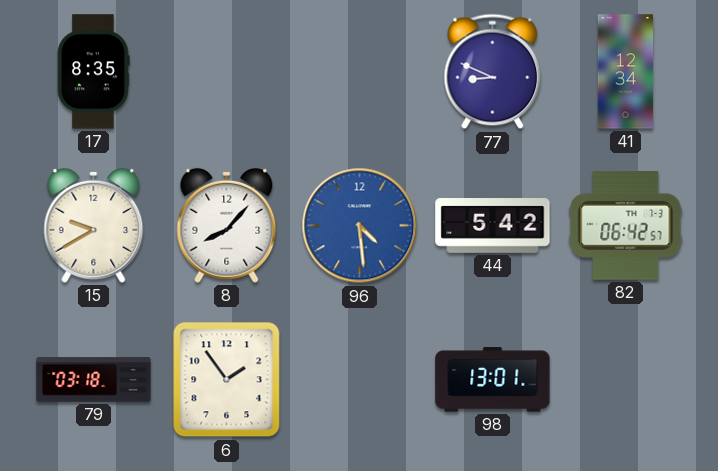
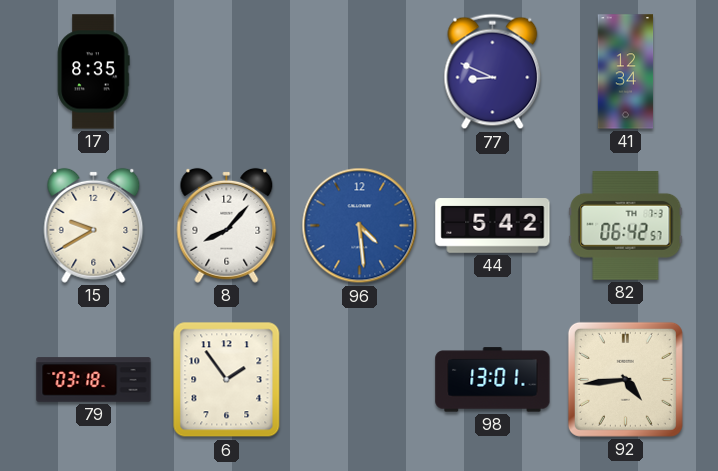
92: none -> 4:44
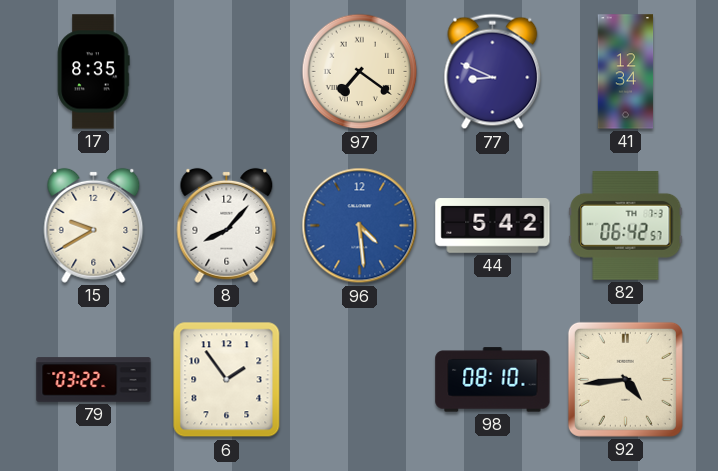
97: none -> 7:21
79: 03:18 -> 03:22
98: 13:01 -> 08:10
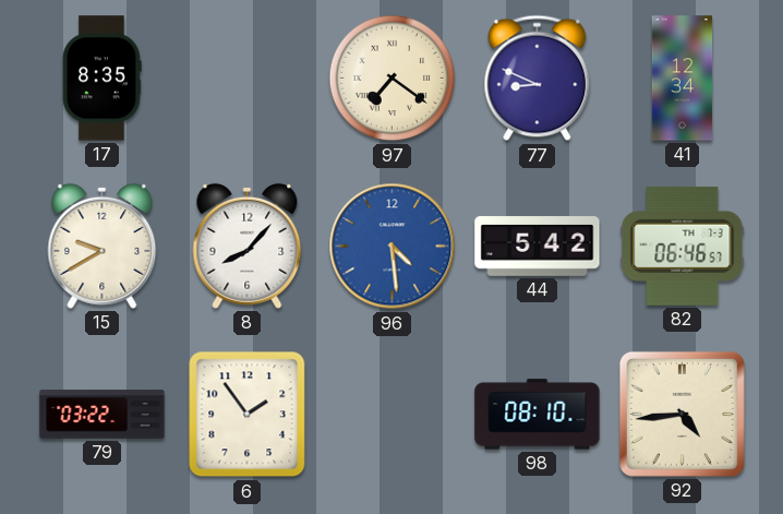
82: 06:42 -> 06:46
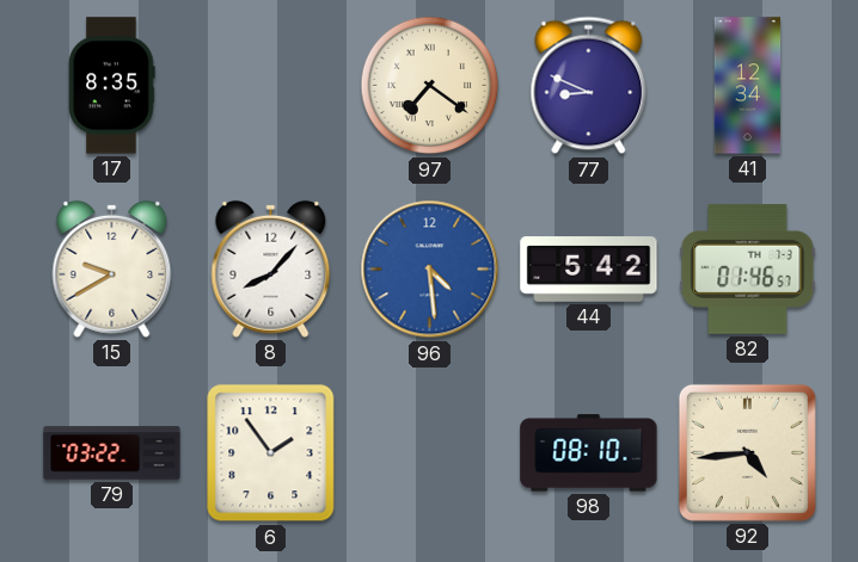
82: 06:46 -> 01:46
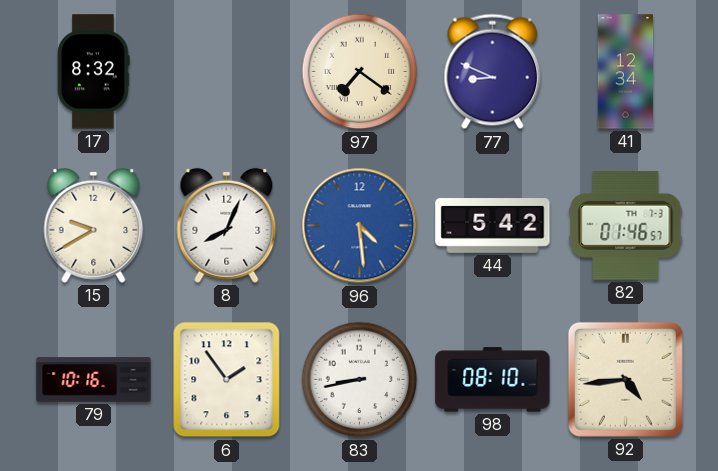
17: 8:35 -> 8:32
8: 8:07 -> 8:04
79: 03:22 -> 10:16
83: none -> 8:43
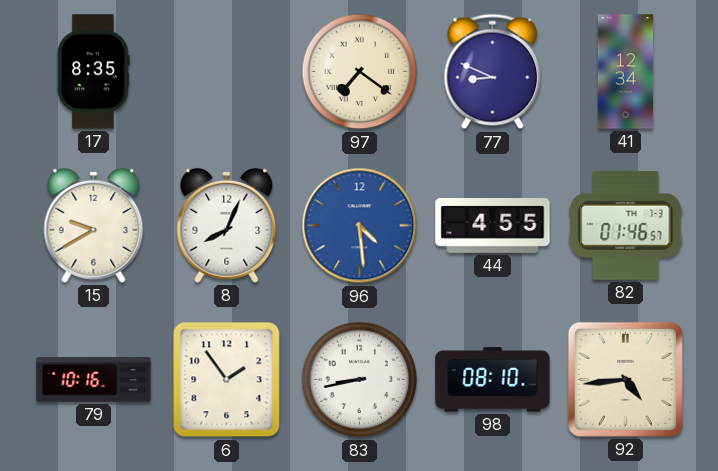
17: 8:32 -> 8:35
44: 5:42 -> 4:55
